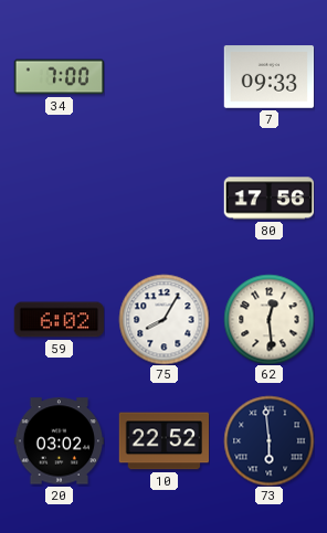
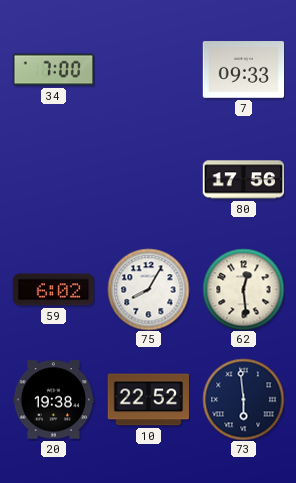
20: 03:02 -> 19:38
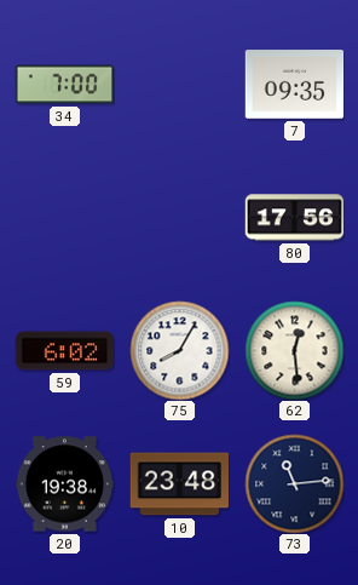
7: 09:33 -> 09:35
10: 22:52 -> 23:48
73: 5:59 -> 11:14
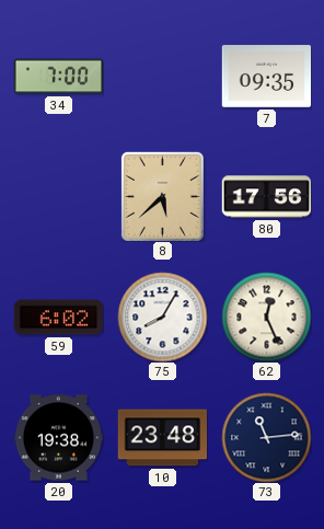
8: none -> 5:38
62: 12:29 -> 12:26
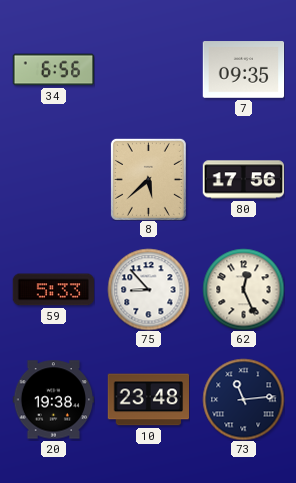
34: 7:00 -> 6:56
59: 6:02 -> 5:33
75: 8:05 -> 8:53
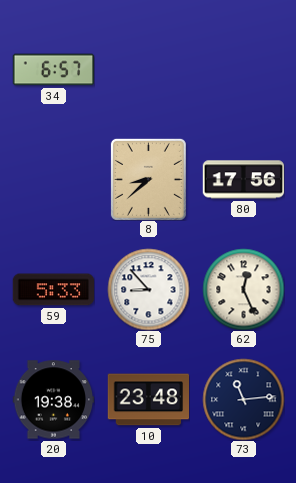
34: 6:56 -> 6:57
7: 09:35 -> none
8: 5:38 -> 8:38
